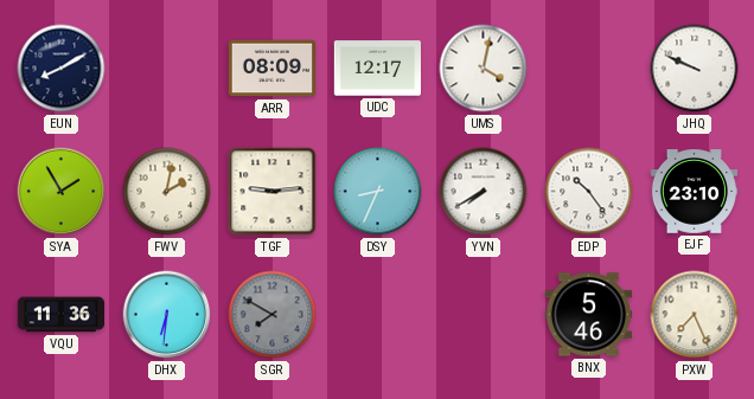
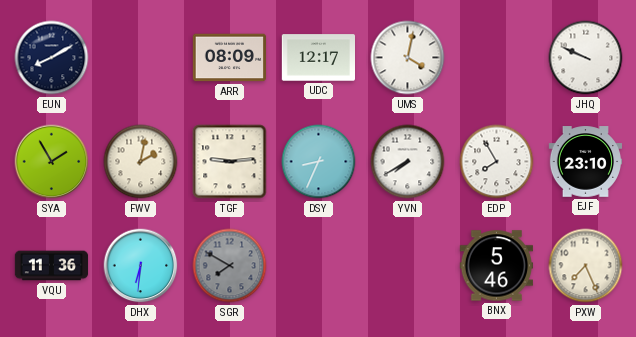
EDP: 10:24 -> 7:55
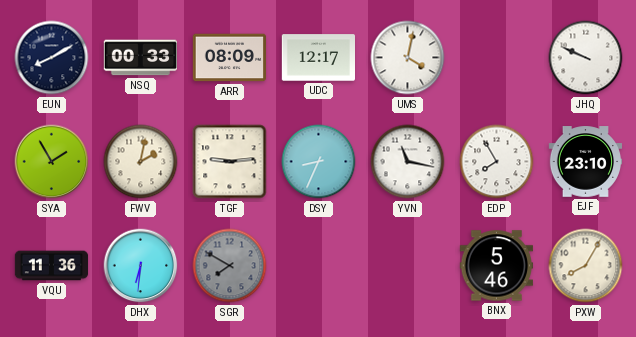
NSQ: none -> 00:33
YVN: 7:40 -> 11:17
PXW: 7:26 -> 8:05
